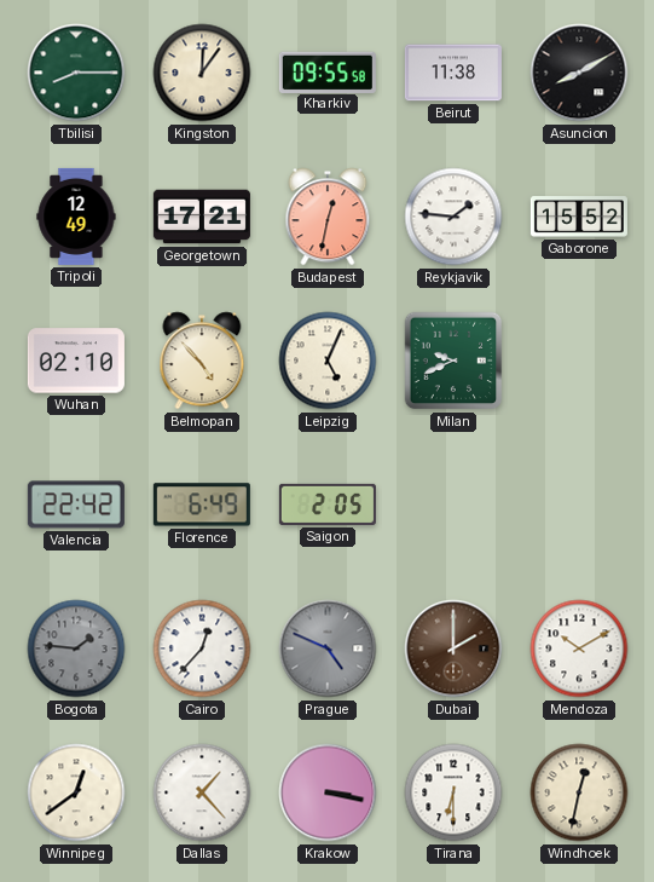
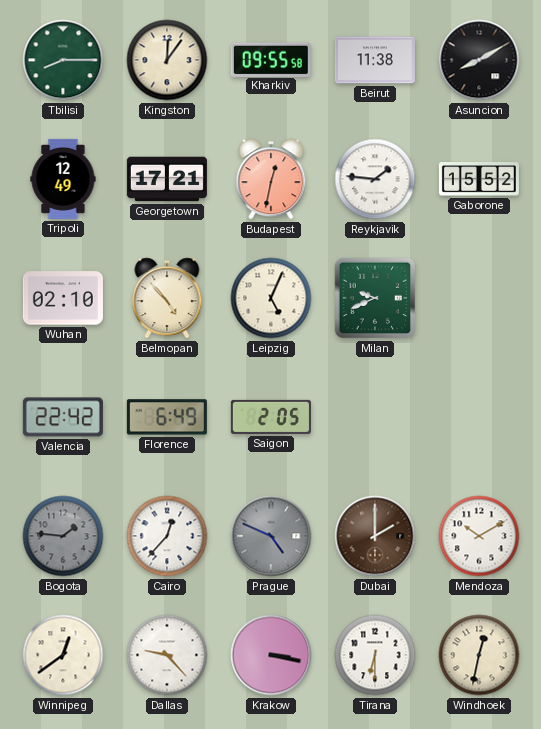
Dallas: 1:23 -> 9:23
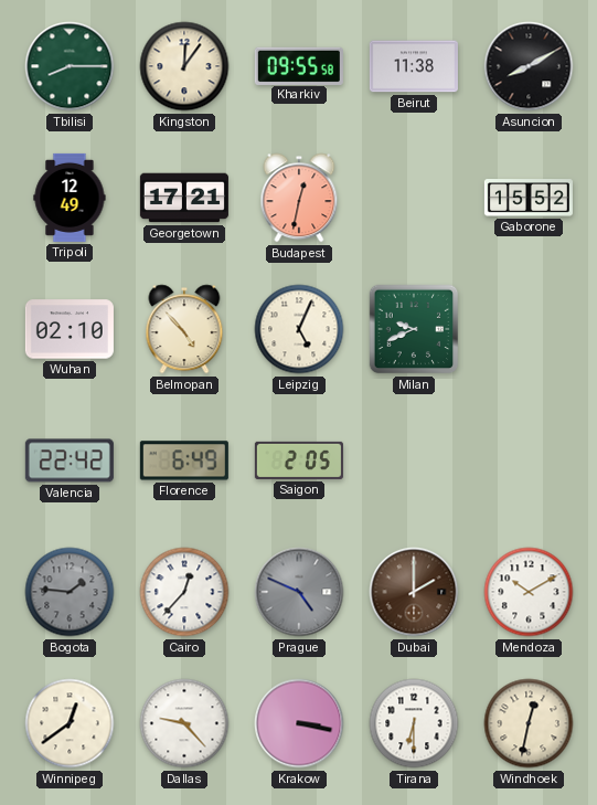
Reykjavik: 1:46 -> none
